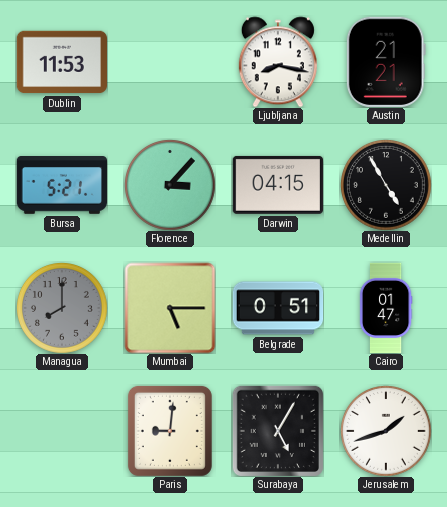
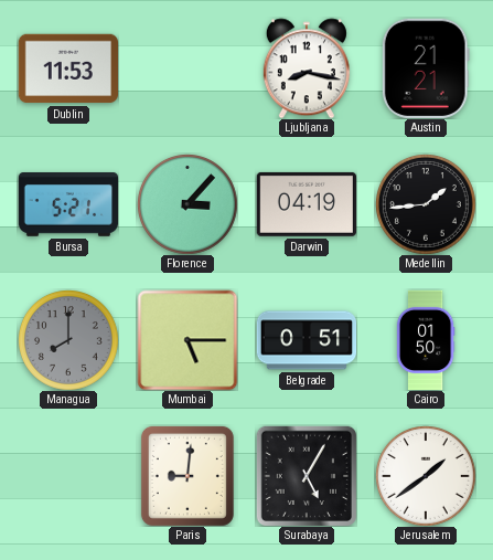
Darwin: 04:15 -> 04:19
Medellin: 4:55 -> 1:44
Cairo: 01:47 -> 01:50
Jerusalem: 1:42 -> 1:39
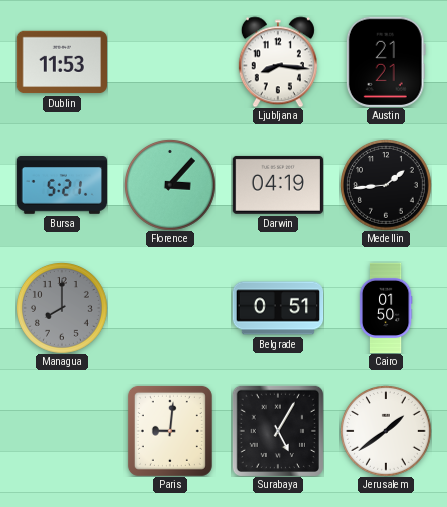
Ljubljana: 8:17 -> 8:16
Mumbai: 5:15 -> none
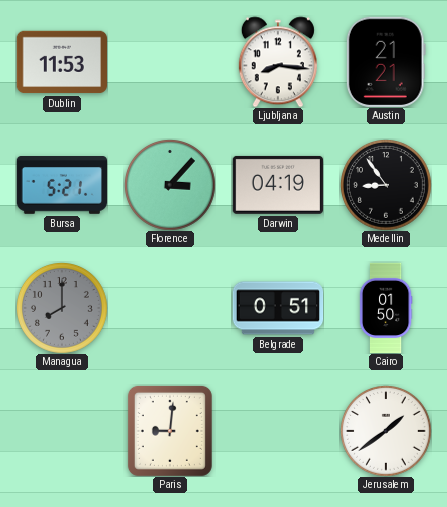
Medellin: 1:44 -> 8:54
Surabaya: 5:05 -> none
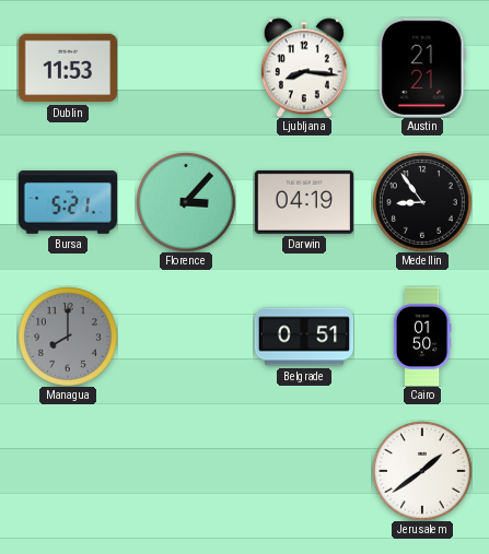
Paris: 9:01 -> none
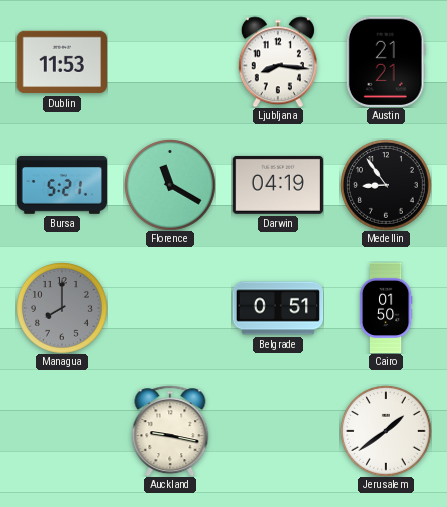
Florence: 3:07 -> 11:20
Auckland: none -> 9:17
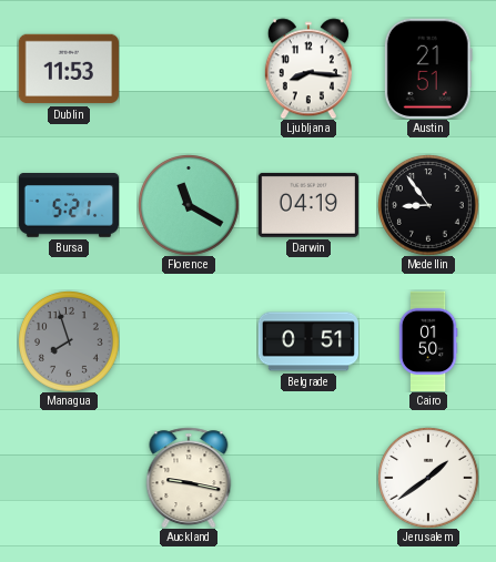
Austin: 21:21 -> 21:51
Managua: 8:00 -> 7:57
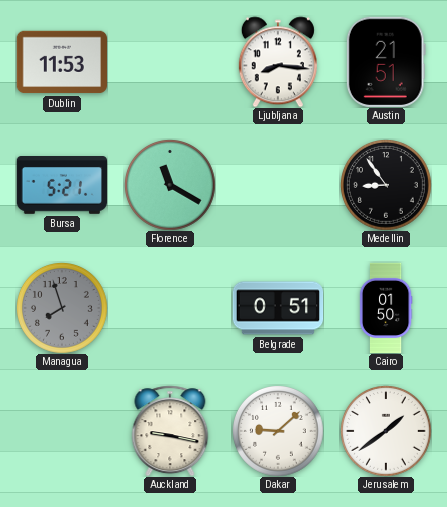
Darwin: 04:19 -> none
Dakar: none -> 9:08
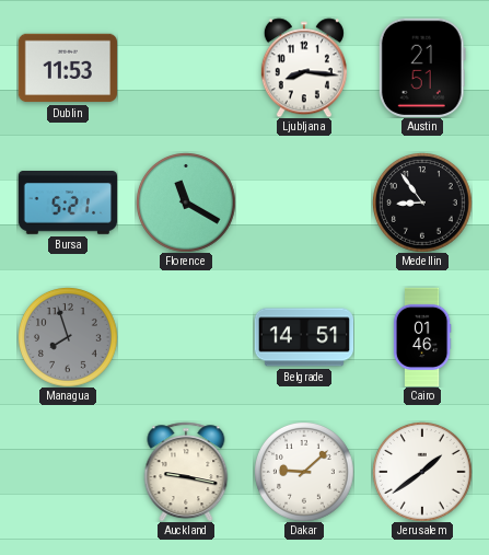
Belgrade: 0:51 -> 14:51
Cairo: 01:50 -> 01:46
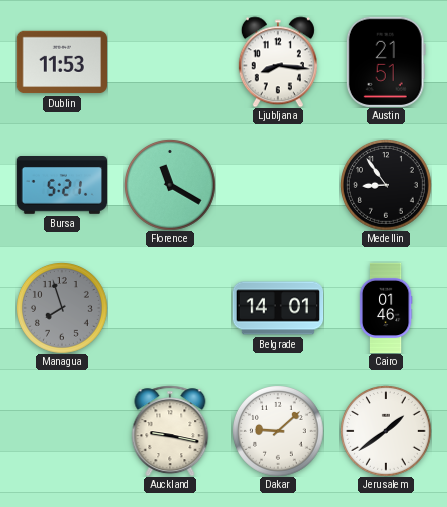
Belgrade: 14:51 -> 14:01
